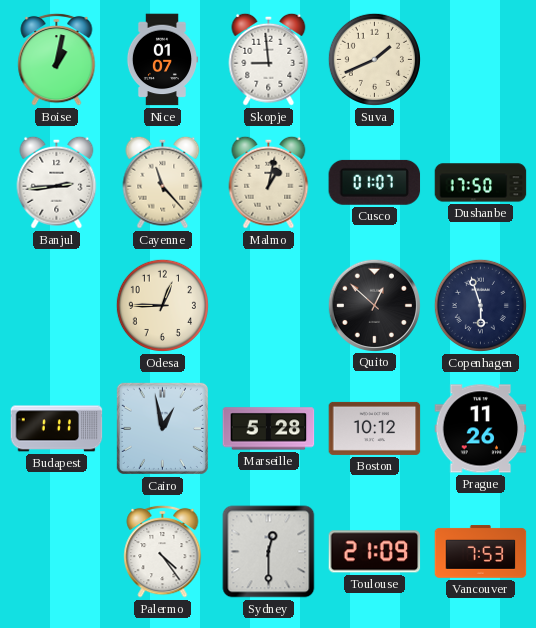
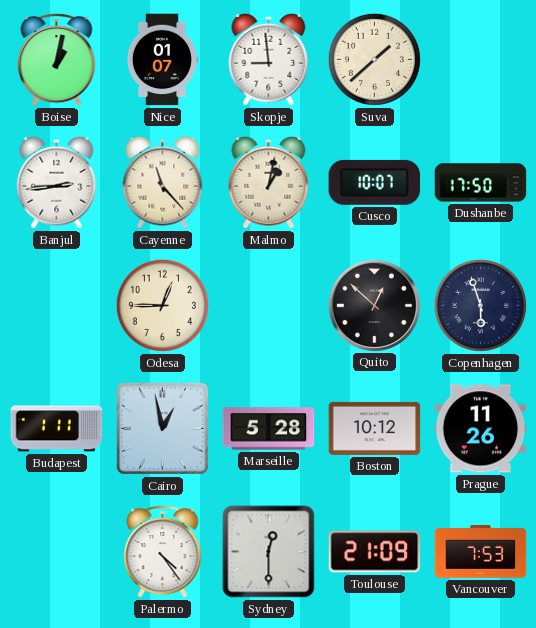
Suva: 1:41 -> 1:38
Cusco: 01:07 -> 10:07
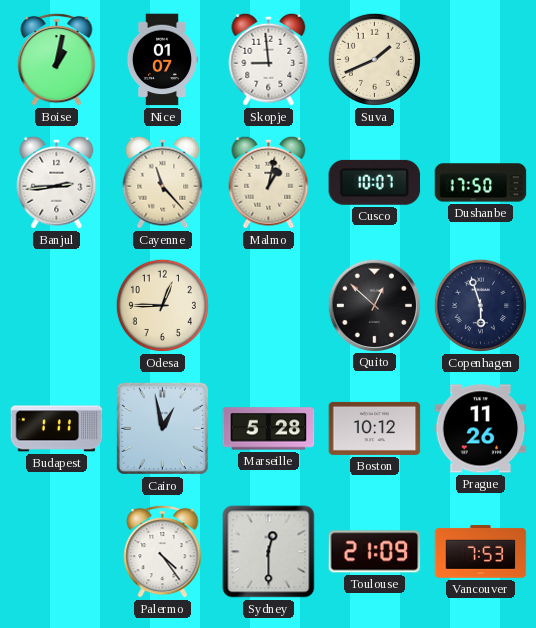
Suva: 1:38 -> 1:41
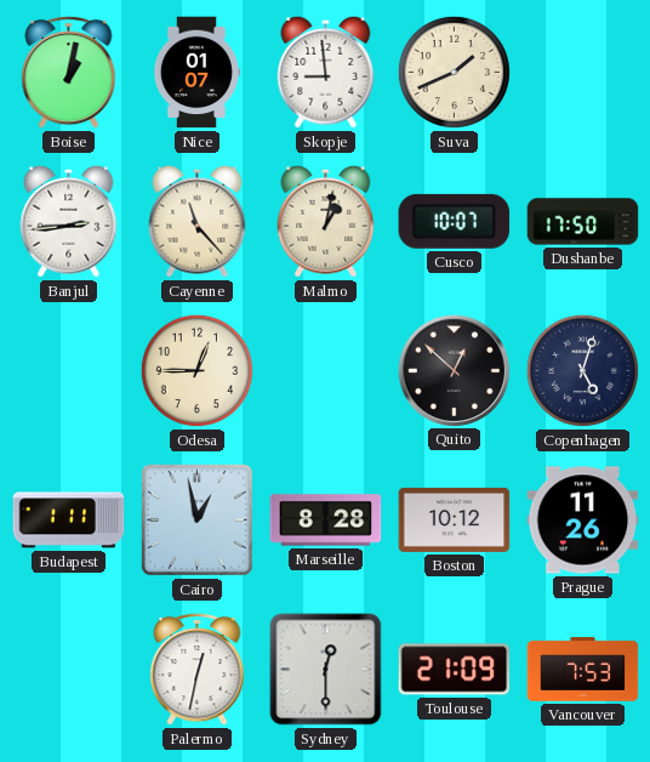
Copenhagen: 5:57 -> 5:03
Marseille: 5:28 -> 8:28
Palermo: 4:24 -> 12:32
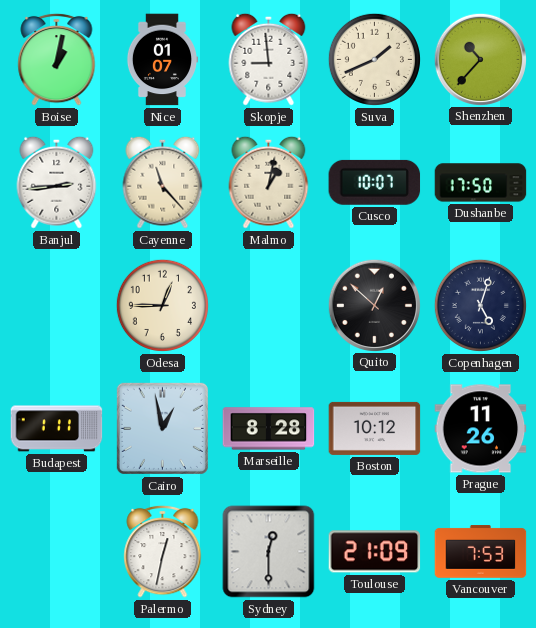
Shenzhen: none -> 10:37
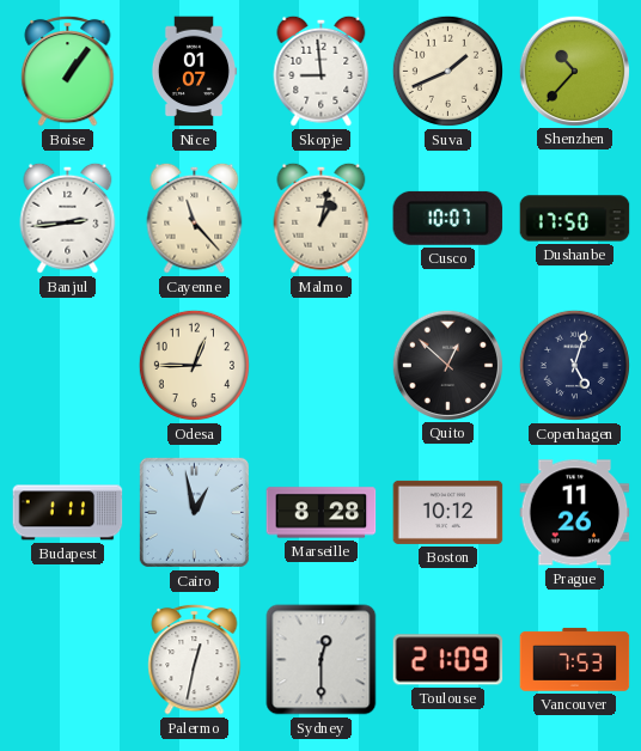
Boise: 1:02 -> 1:06
